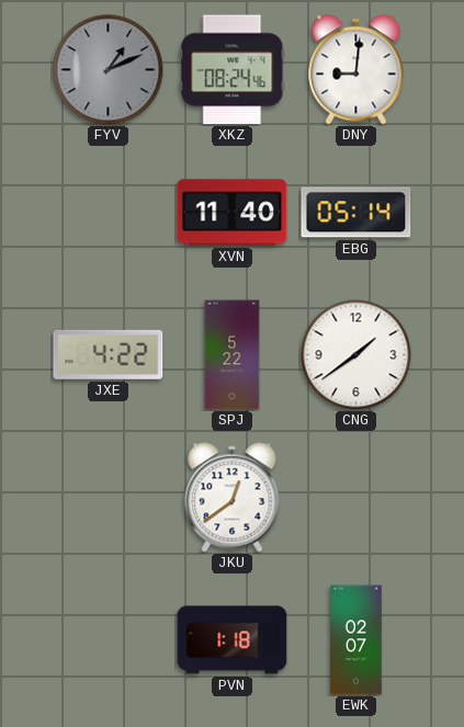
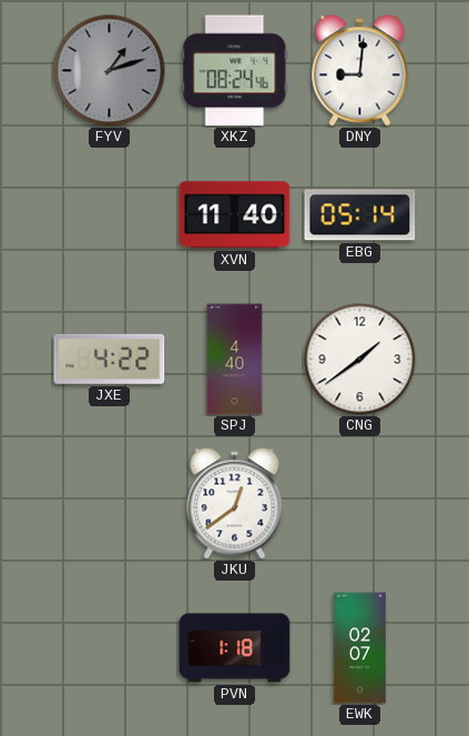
FYV: 1:11 -> 1:12
SPJ: 5:22 -> 4:40
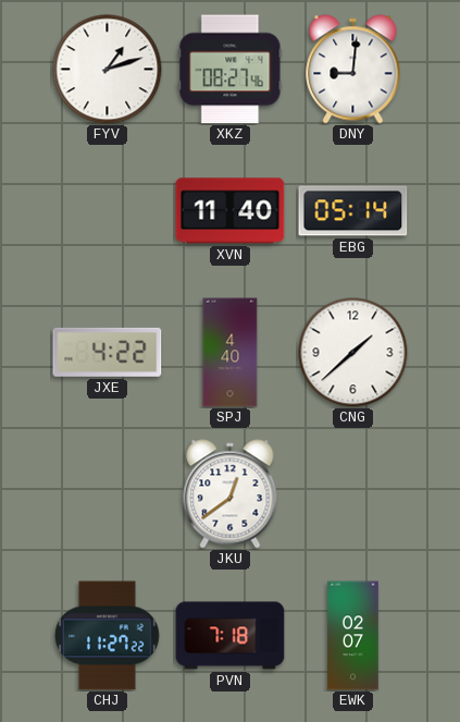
FYV dial: grey -> white
XKZ: 08:24 -> 08:27
CNG: 1:39 -> 1:38
CHJ: none -> 11:27
PVN: 1:18 -> 7:18
